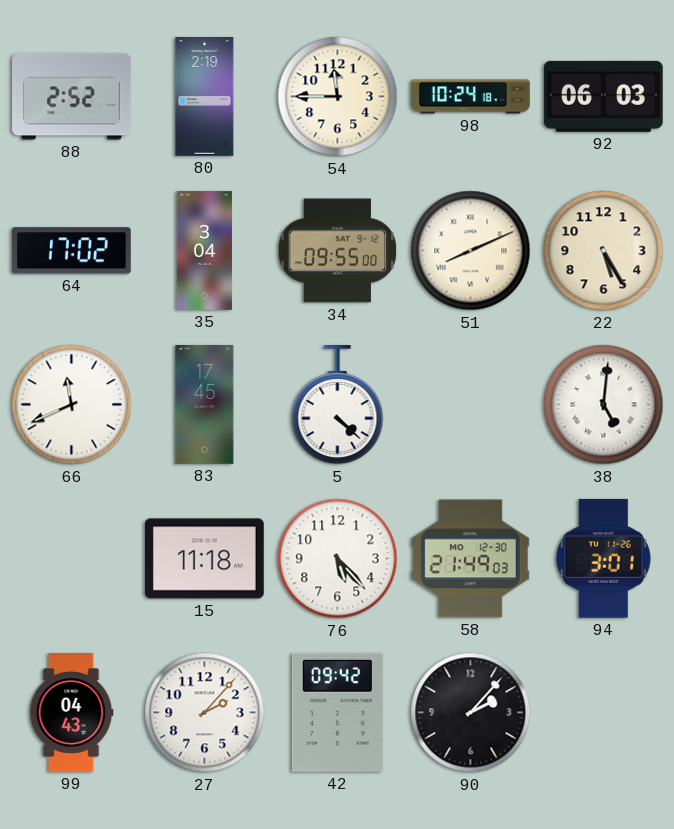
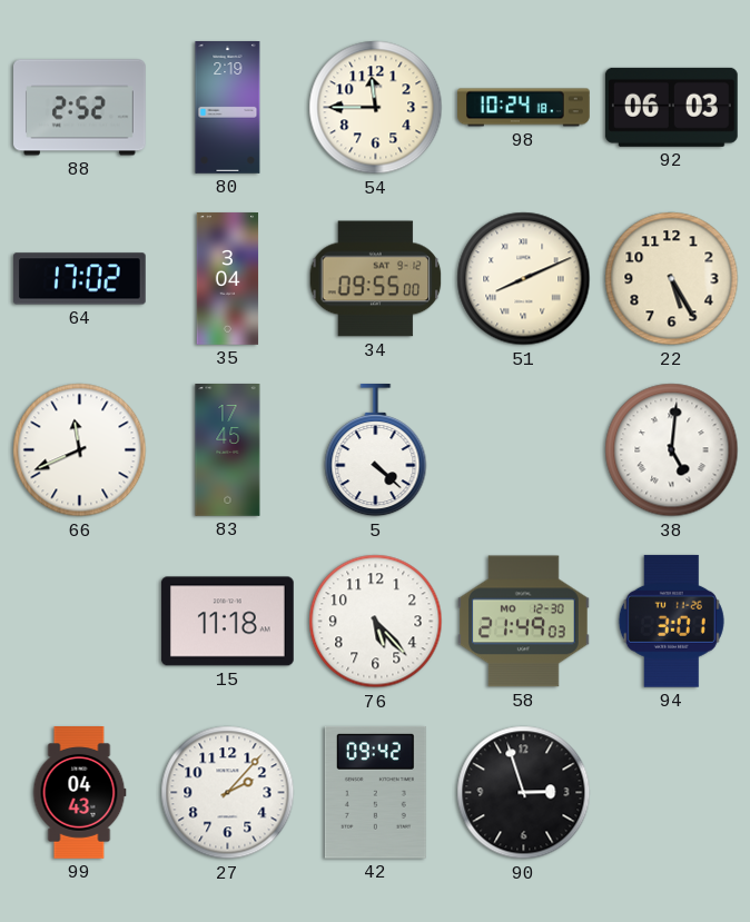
90: 2:07 -> 2:57
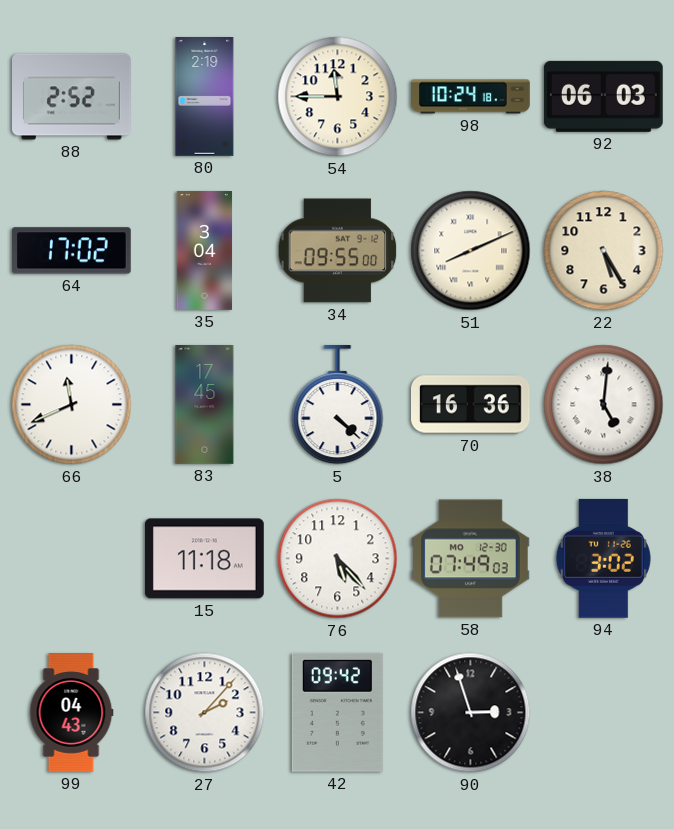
70: none -> 16:36
58: 21:49 -> 07:49
94: 3:01 -> 3:02
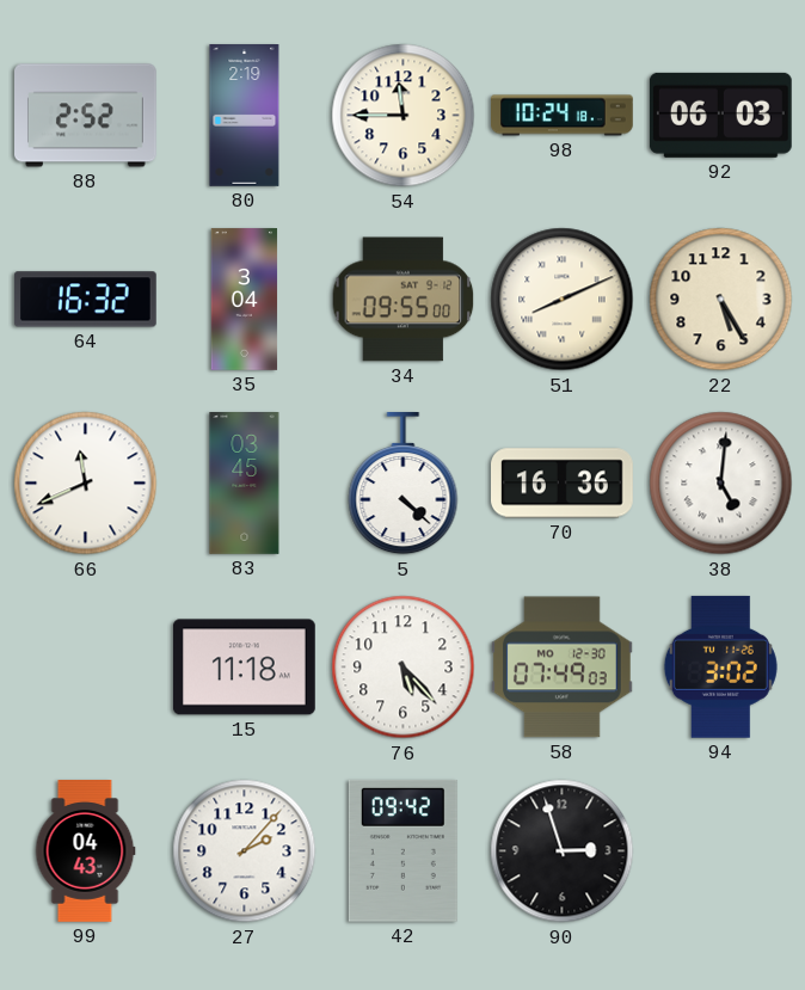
64: 17:02 -> 16:32
83: 17:45 -> 03:45
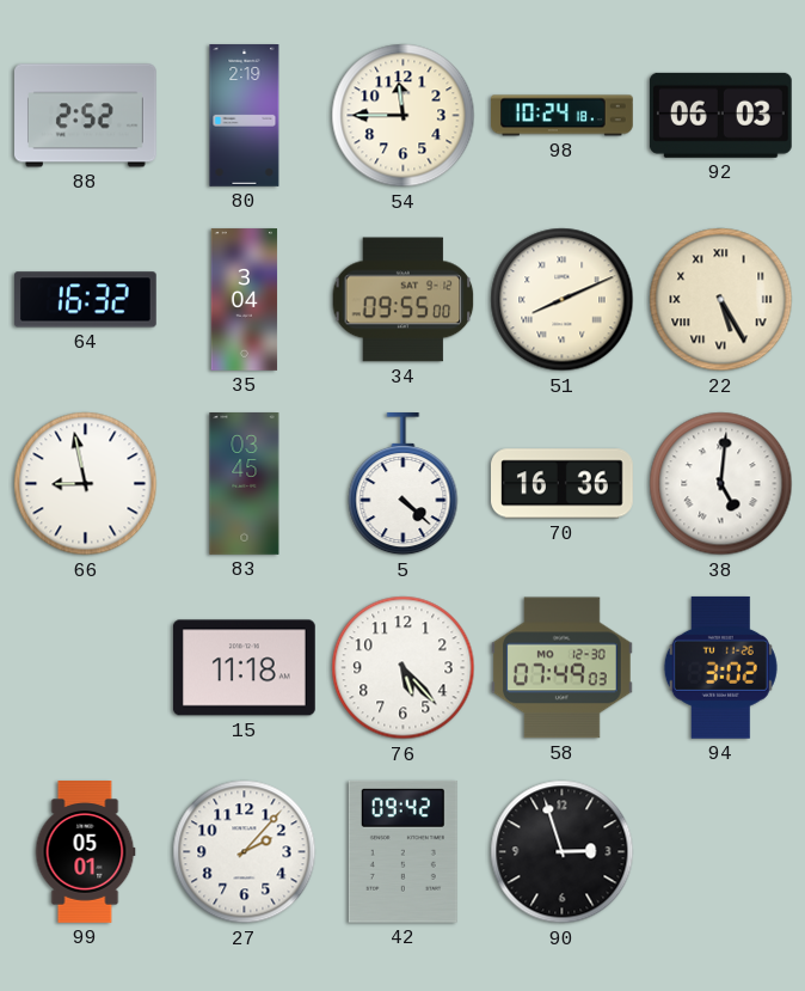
22 numerals: Arabic -> Roman
66: 11:41 -> 8:58
99: 04:43 -> 05:01
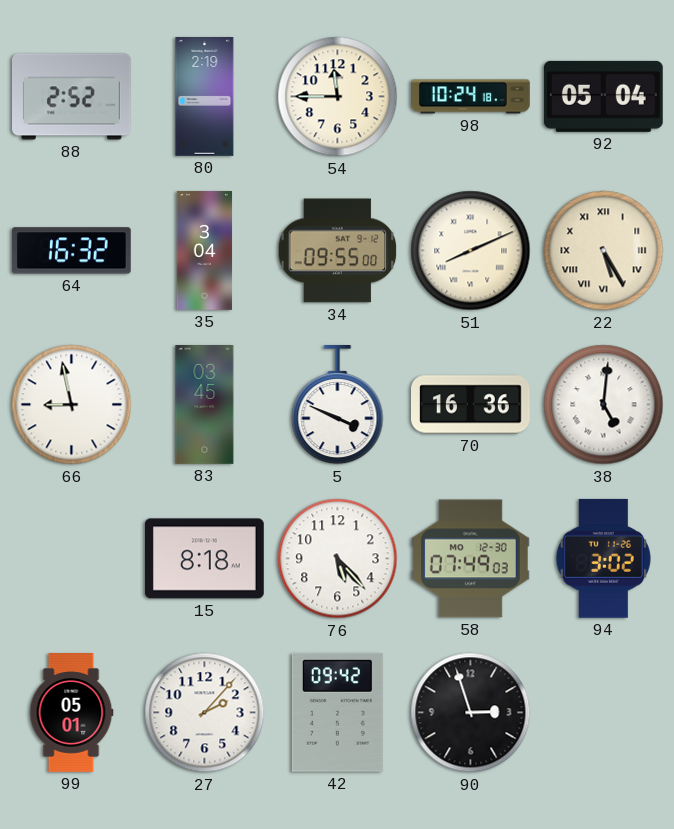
92: 06:03 -> 05:04
5: 4:22 -> 3:49
15: 11:18 -> 8:18
